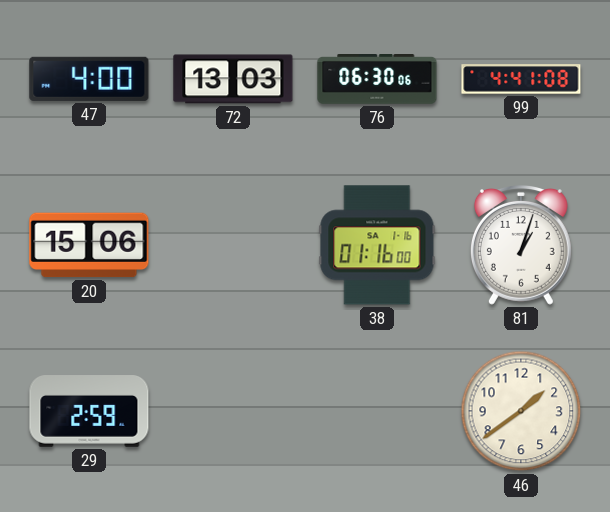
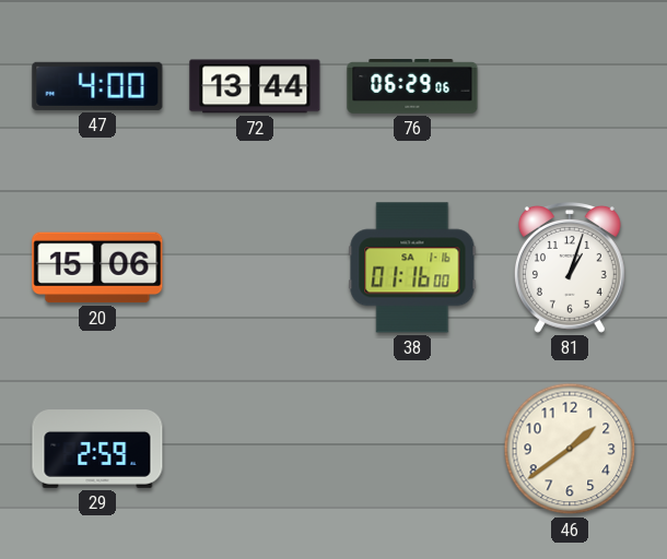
72: 13:03 -> 13:44
76: 06:30 -> 06:29
99: 4:41 -> none
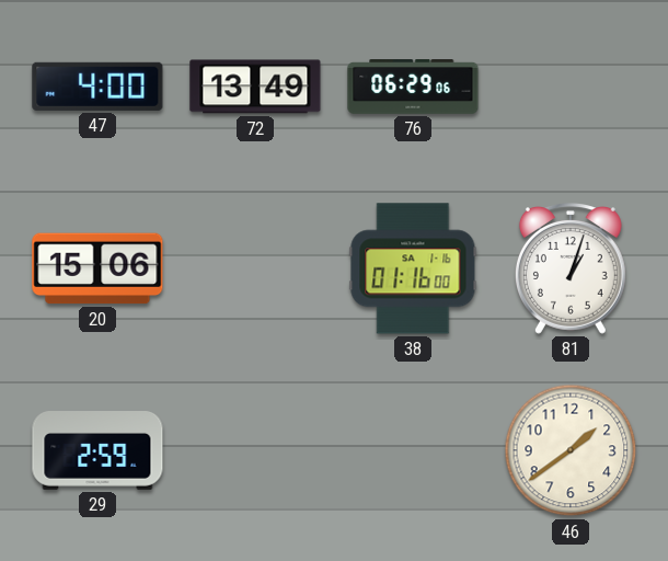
72: 13:44 -> 13:49
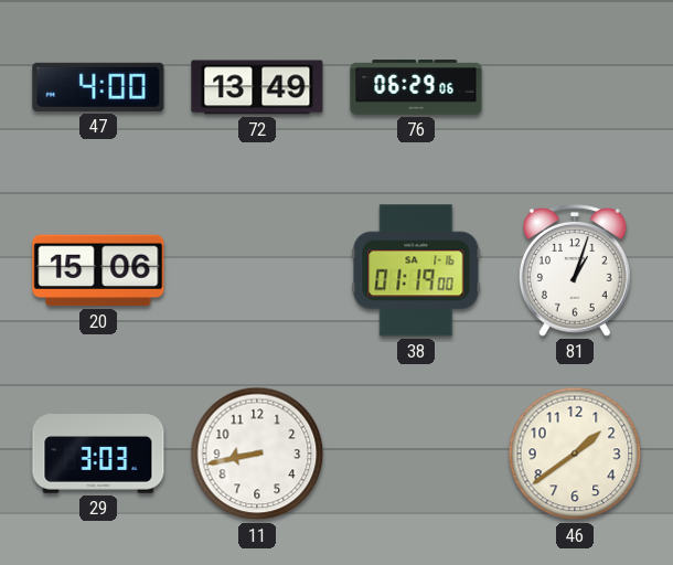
38: 01:16 -> 01:19
29: 2:59 -> 3:03
11: none -> 8:43
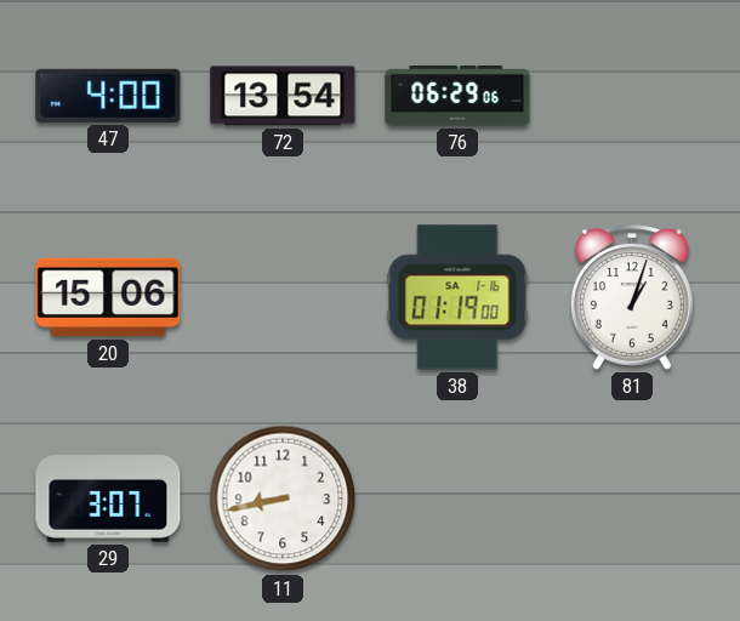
72: 13:49 -> 13:54
29: 3:03 -> 3:07
46: 1:39 -> none
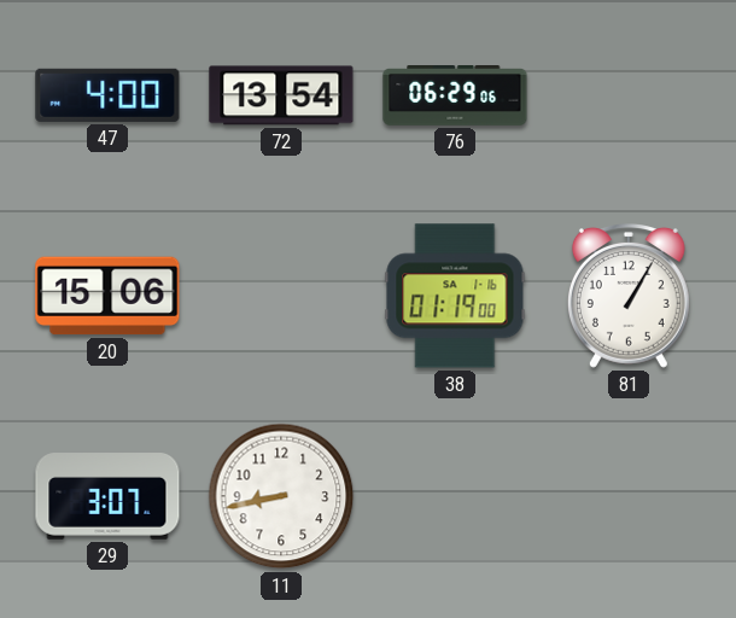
81: 1:03 -> 1:05
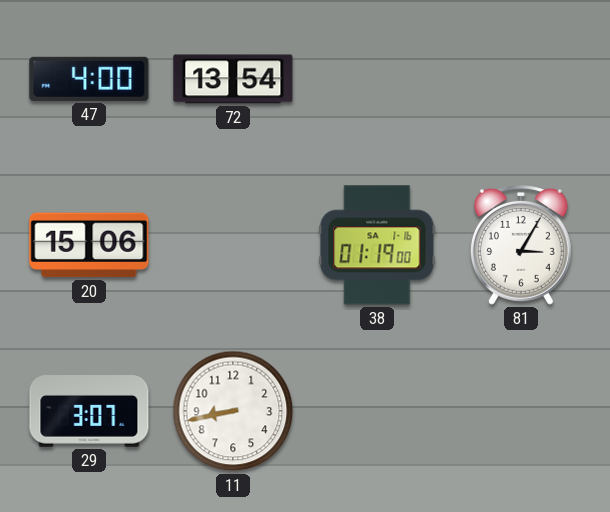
76: 06:29 -> none
81: 1:05 -> 3:05
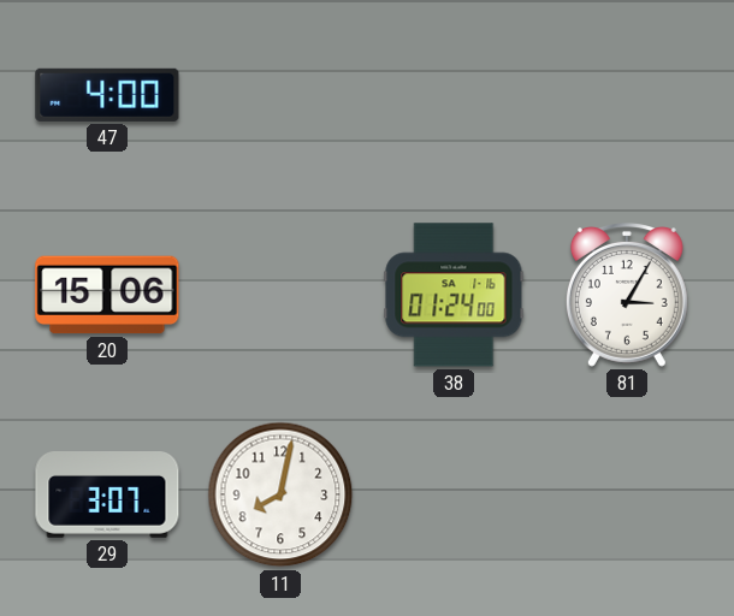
72: 13:54 -> none
38: 01:19 -> 01:24
11: 8:43 -> 8:02
